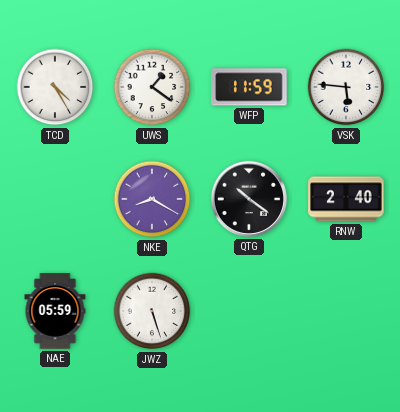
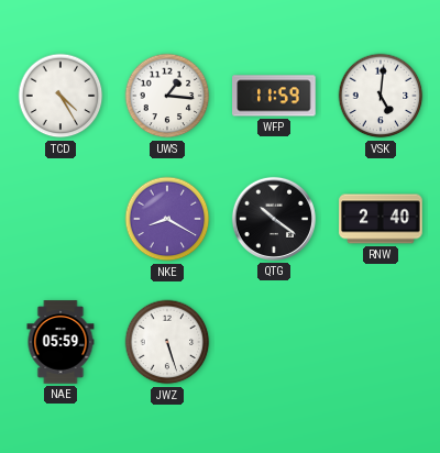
UWS: 1:21 -> 1:16
VSK: 5:46 -> 5:01
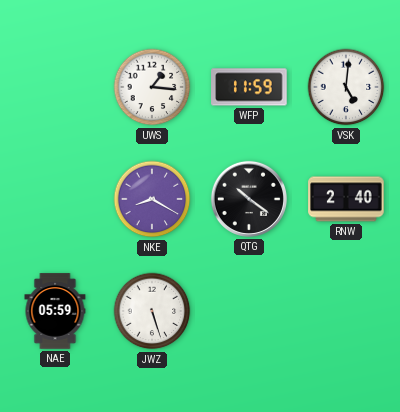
TCD: 4:25 -> none
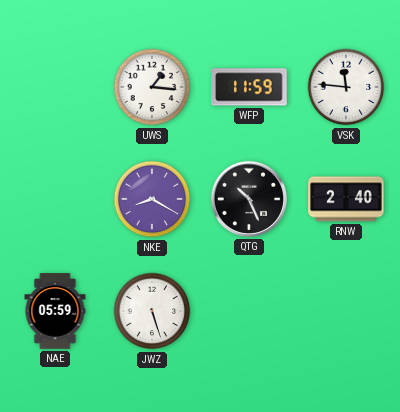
VSK: 5:01 -> 11:46
QTG: 10:21 -> 10:26
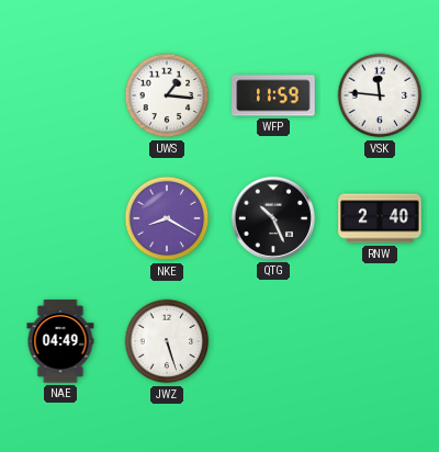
NAE: 05:59 -> 04:49
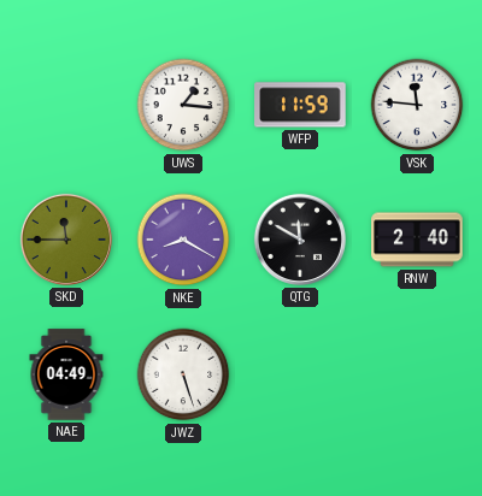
SKD: none -> 11:45
QTG: 10:26 -> 11:50
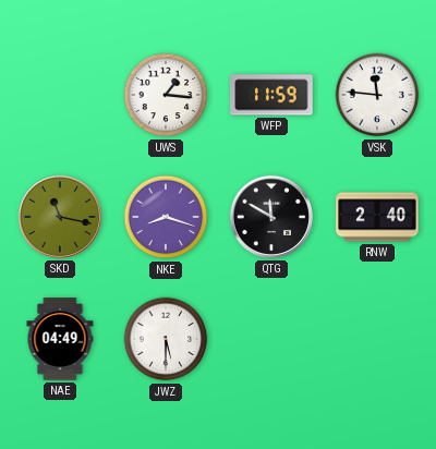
SKD: 11:45 -> 11:17
NKE: 8:20 -> 8:18
JWZ: 5:27 -> 5:30
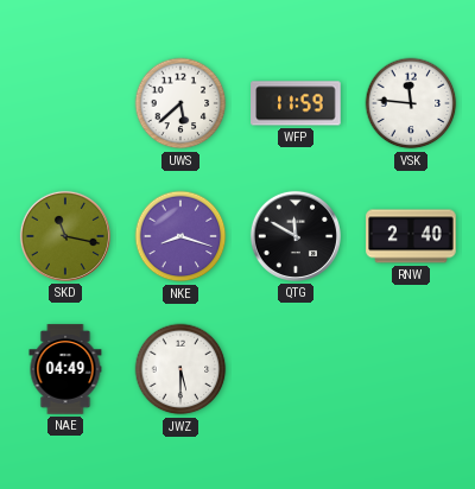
UWS: 1:16 -> 5:38
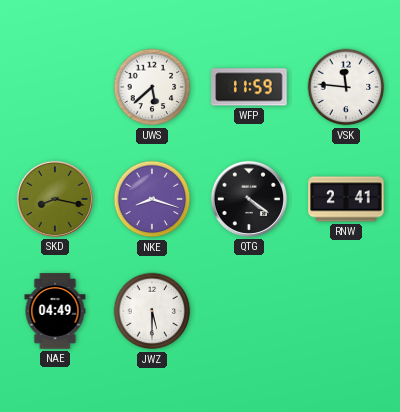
SKD: 11:17 -> 8:17
QTG: 11:50 -> 4:21
RNW: 2:40 -> 2:41
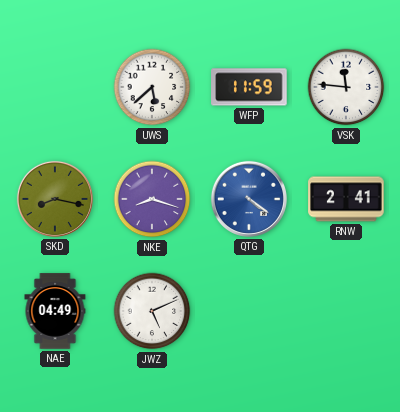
QTG dial: black -> blue
JWZ: 5:30 -> 5:11
